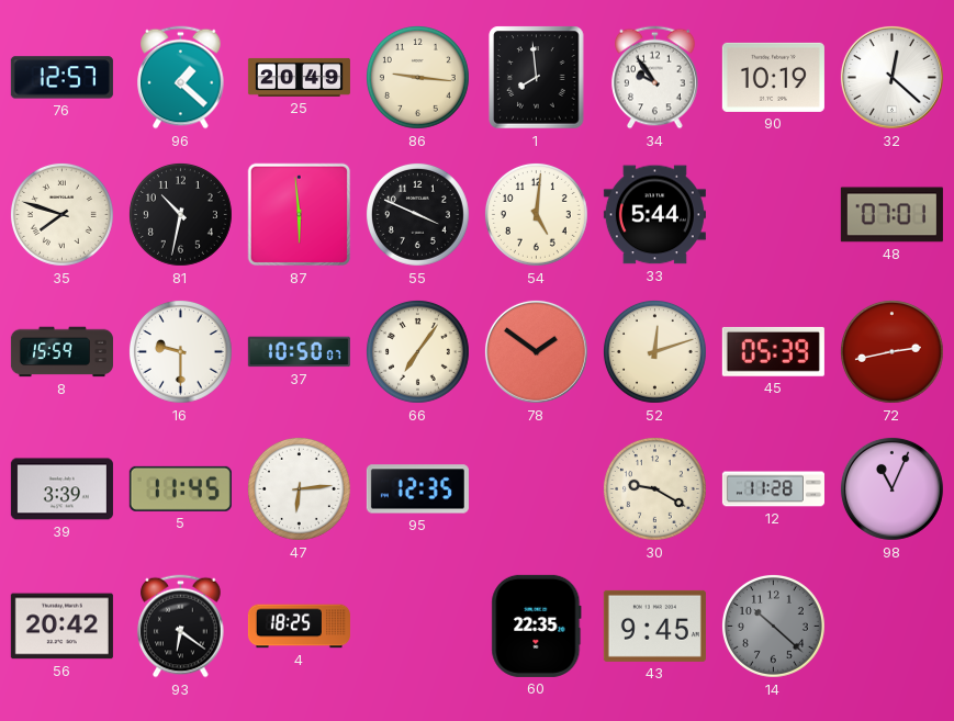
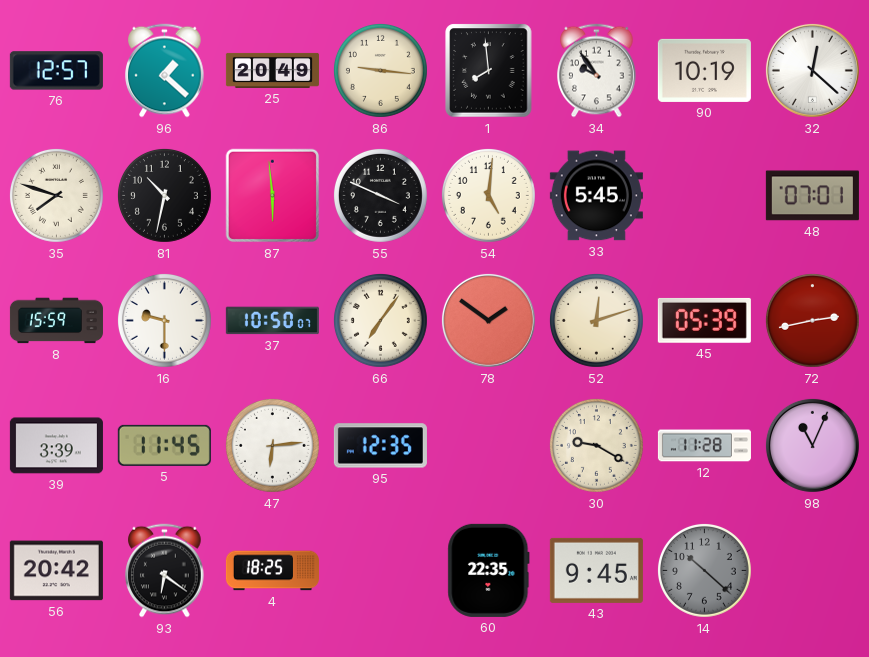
33: 5:44 -> 5:45
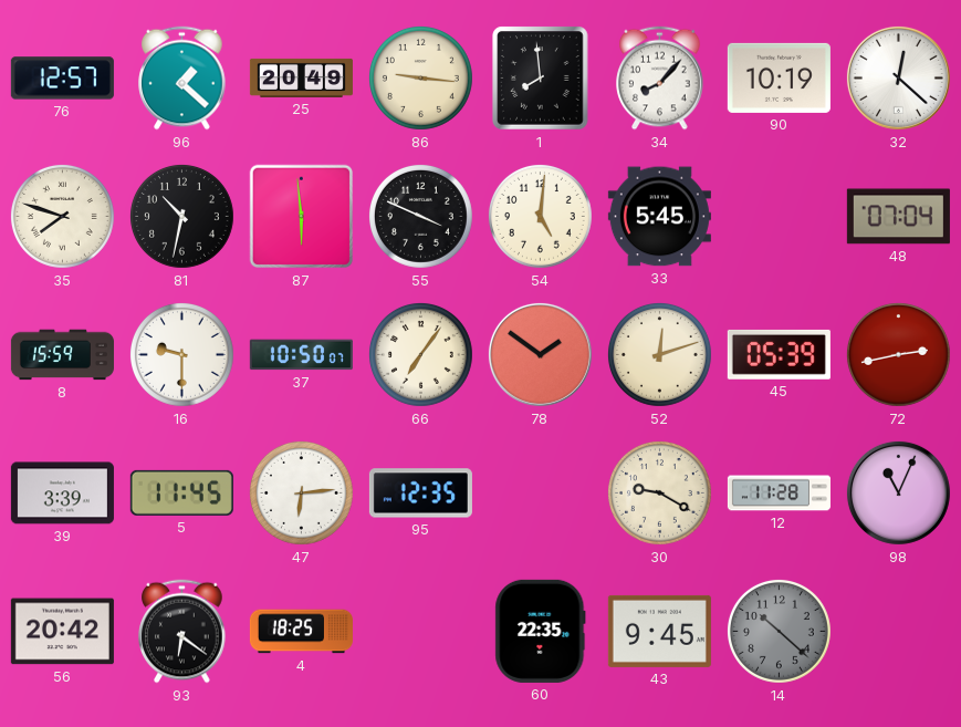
34: 9:54 -> 8:07
48: 07:01 -> 07:04
